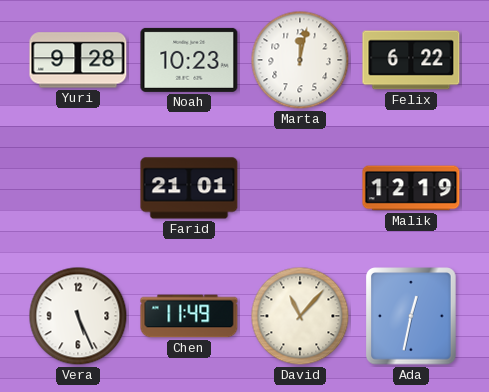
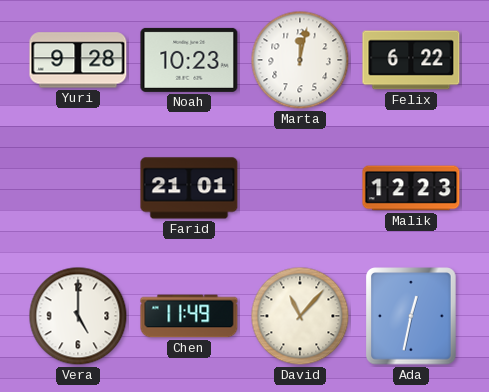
Malik: 12:19 -> 12:23
Vera: 5:26 -> 5:00
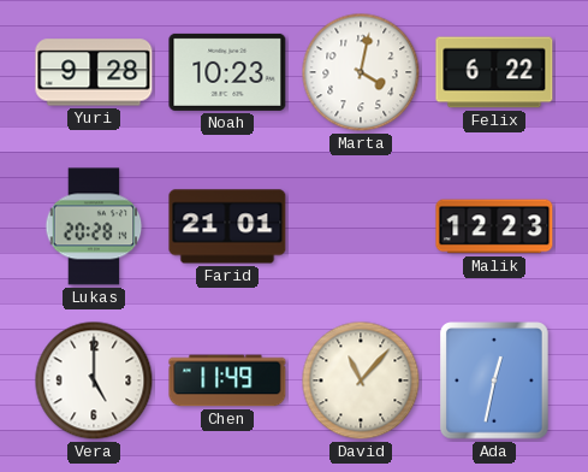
Marta: 12:02 -> 4:02
Lukas: none -> 20:28
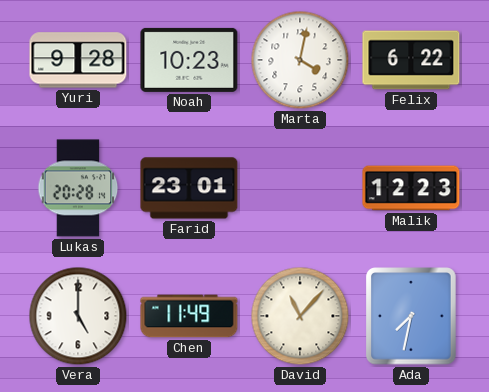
Farid: 21:01 -> 23:01
Ada: 12:32 -> 7:32
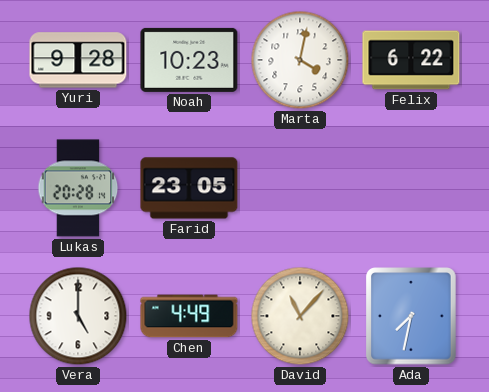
Farid: 23:01 -> 23:05
Malik: 12:23 -> none
Chen: 11:49 -> 4:49
